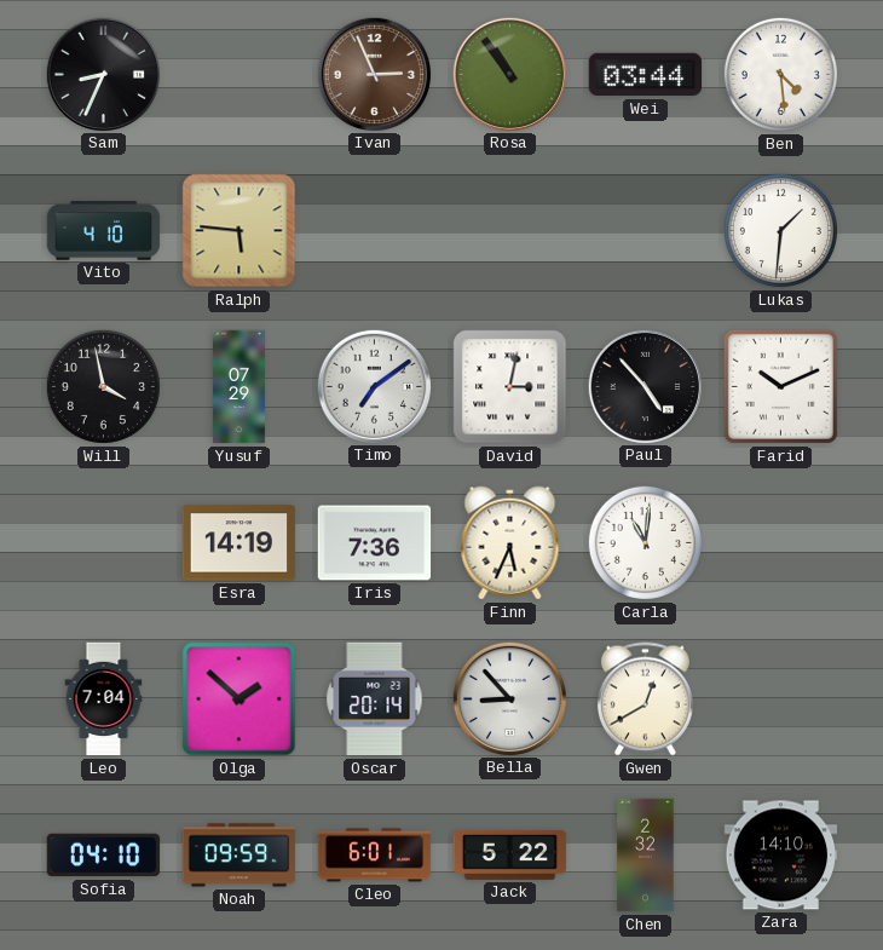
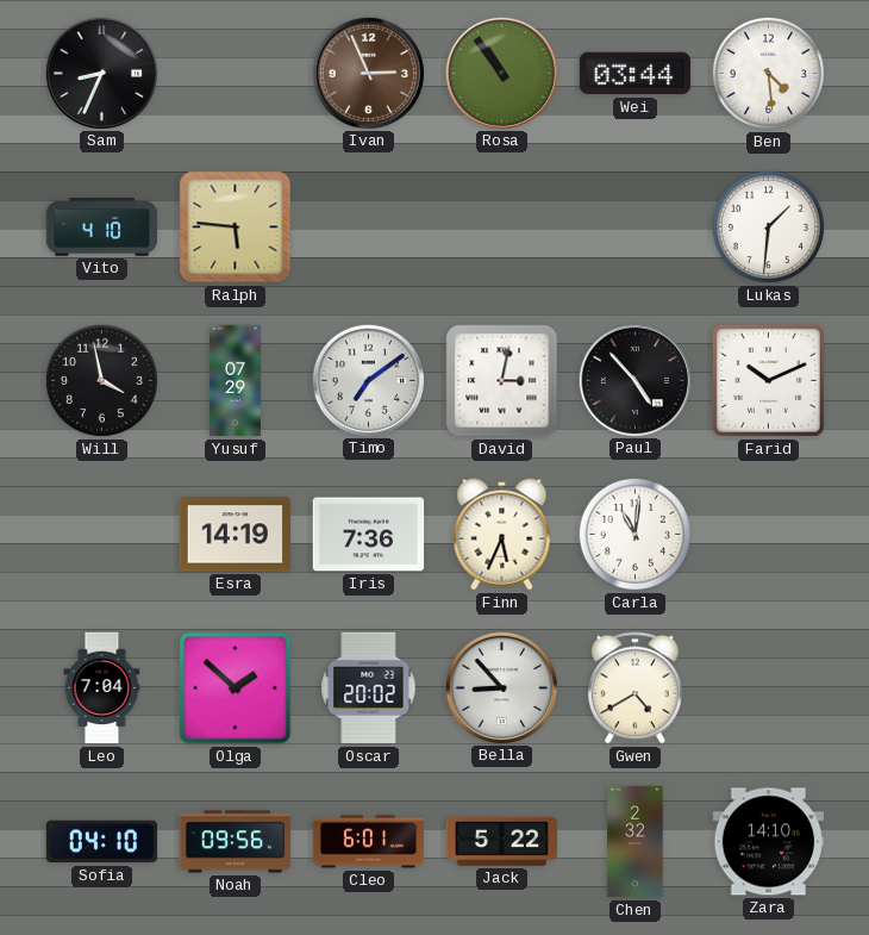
Oscar: 20:14 -> 20:02
Gwen: 12:40 -> 4:40
Noah: 09:59 -> 09:56
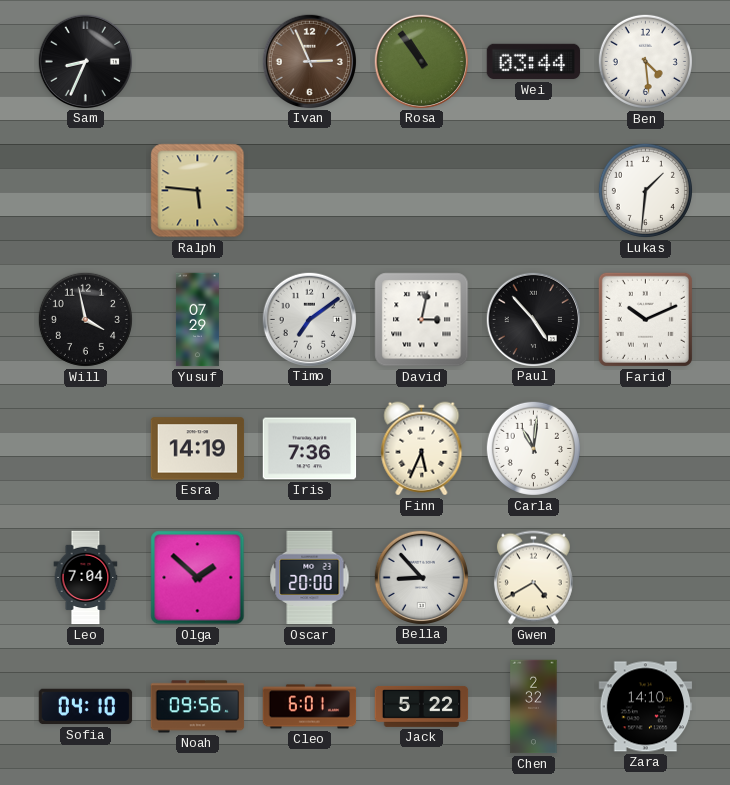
Vito: 4:10 -> none
Oscar: 20:02 -> 20:00
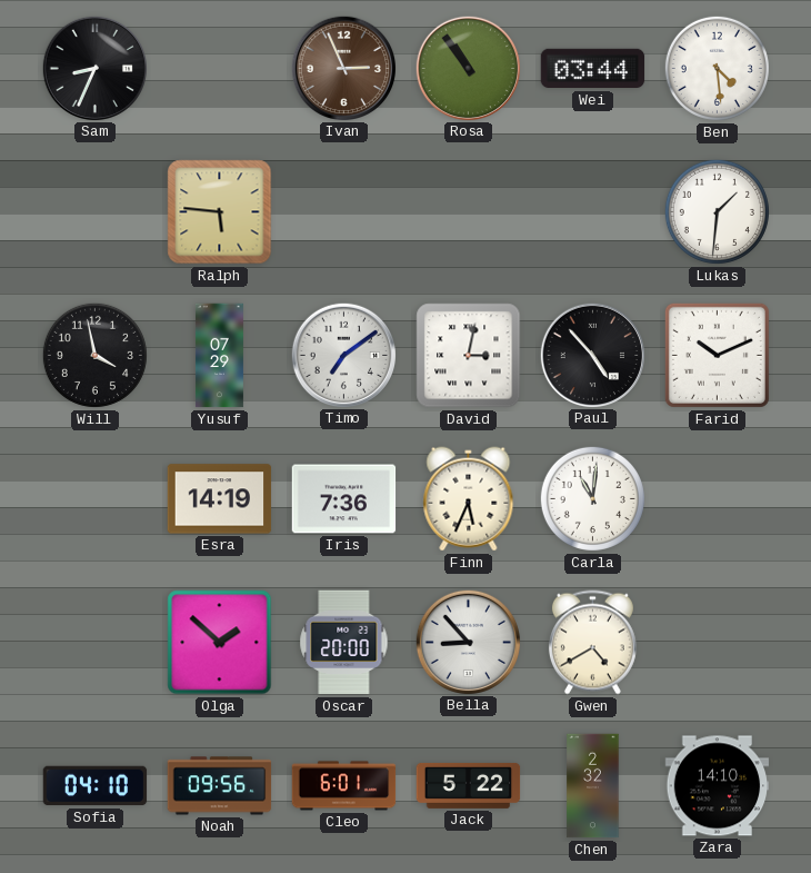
Leo: 7:04 -> none
